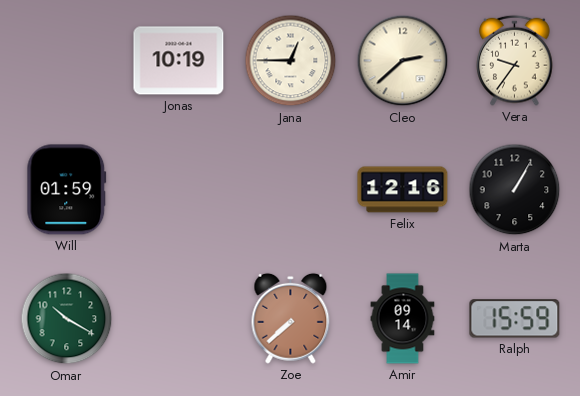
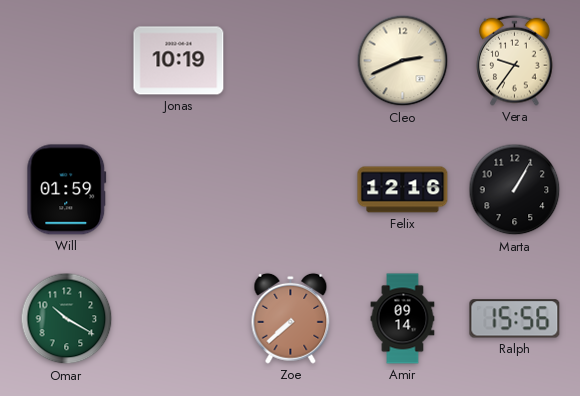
Jana: 12:45 -> none
Cleo: 2:38 -> 2:41
Ralph: 15:59 -> 15:56
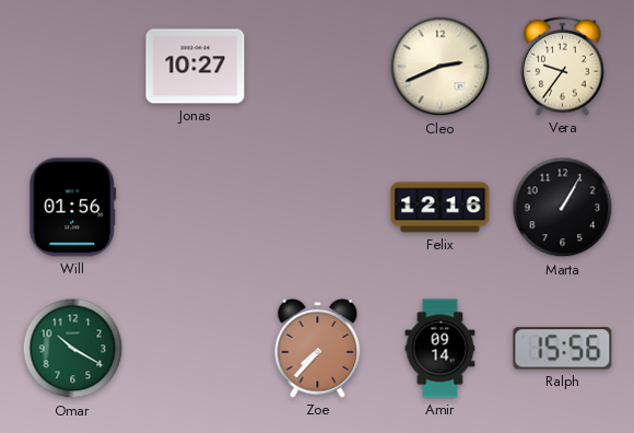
Jonas: 10:19 -> 10:27
Will: 01:59 -> 01:56
Zoe: 7:38 -> 7:37
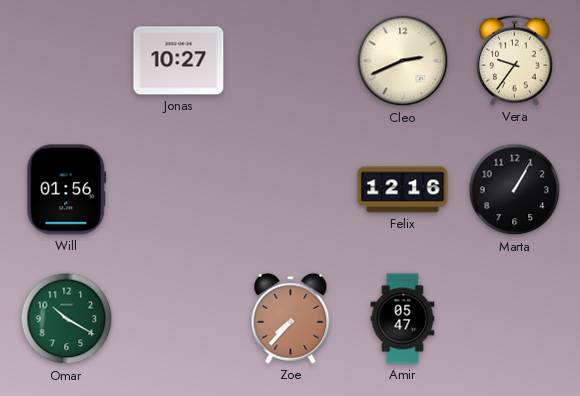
Amir: 09:14 -> 05:47
Ralph: 15:56 -> none
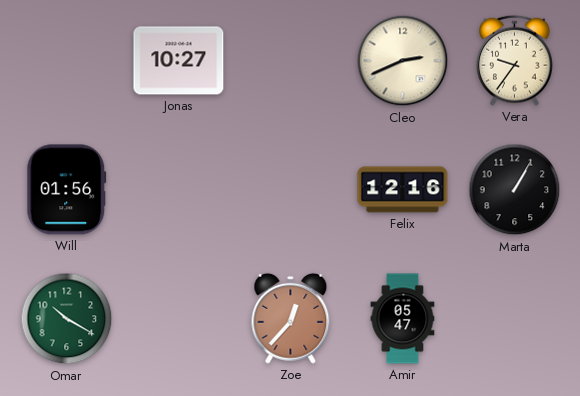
Zoe: 7:37 -> 12:37
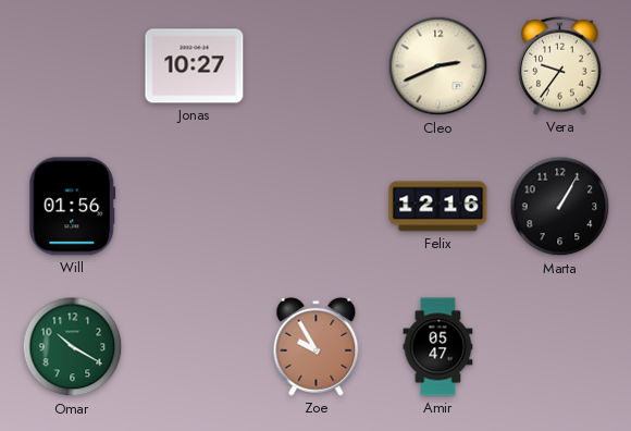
Zoe: 12:37 -> 9:55
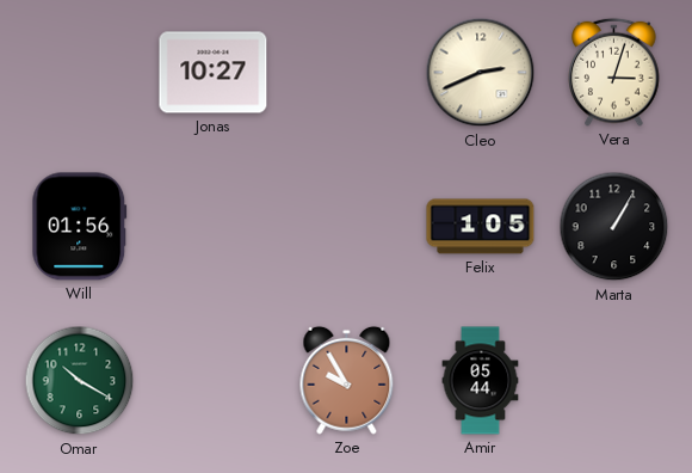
Vera: 9:36 -> 3:03
Felix: 12:16 -> 1:05
Amir: 05:47 -> 05:44
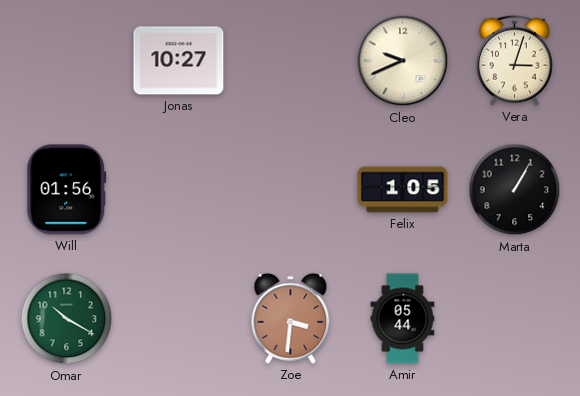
Cleo: 2:41 -> 9:41
Zoe: 9:55 -> 3:31
